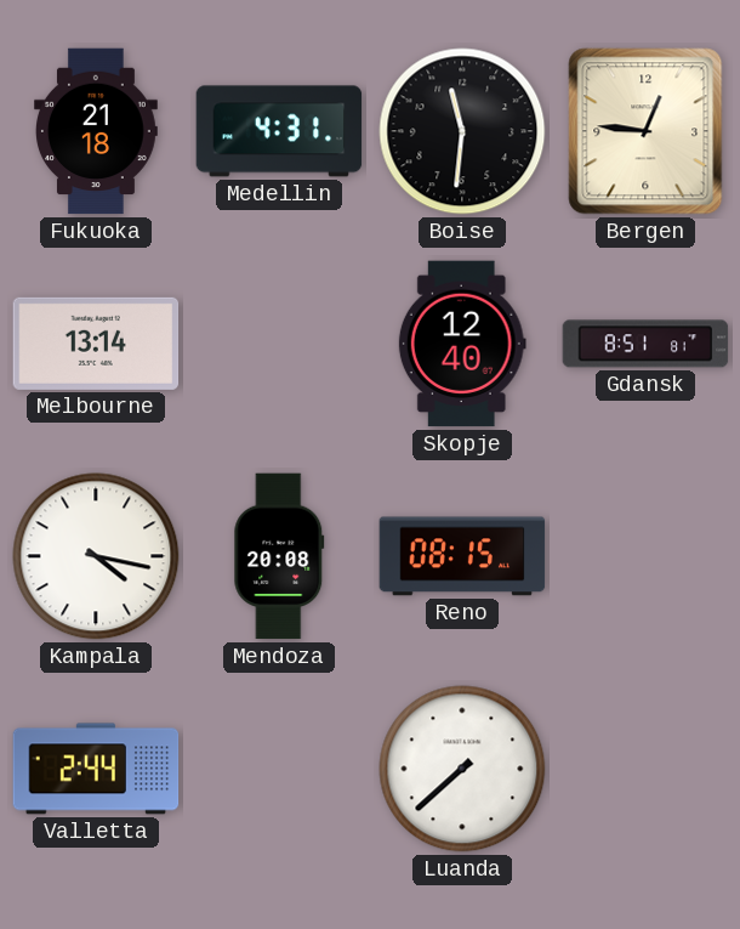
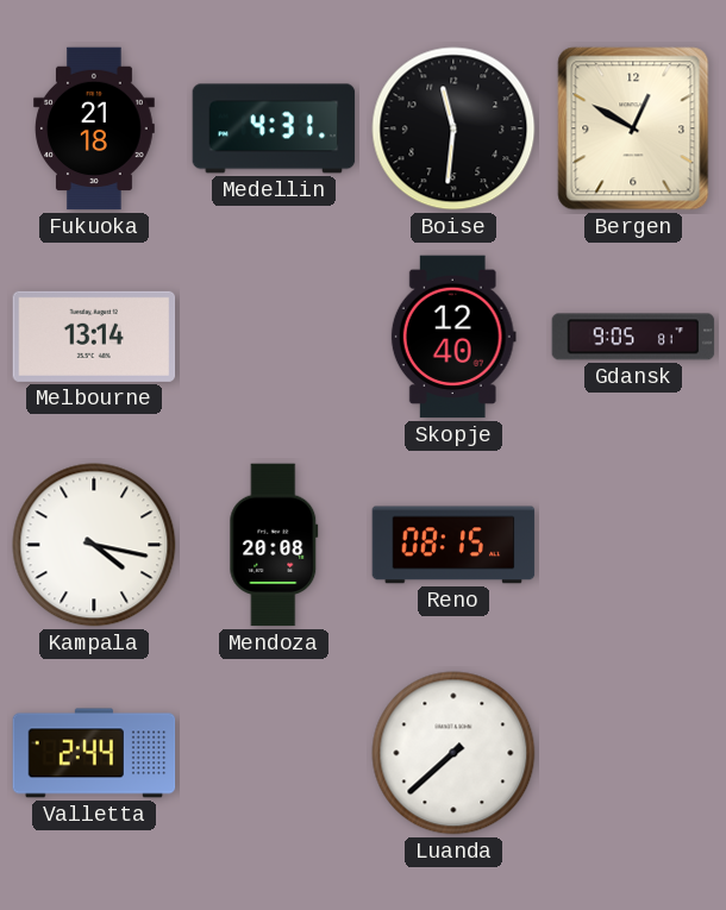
Bergen: 12:46 -> 12:50
Gdansk: 8:51 -> 9:05
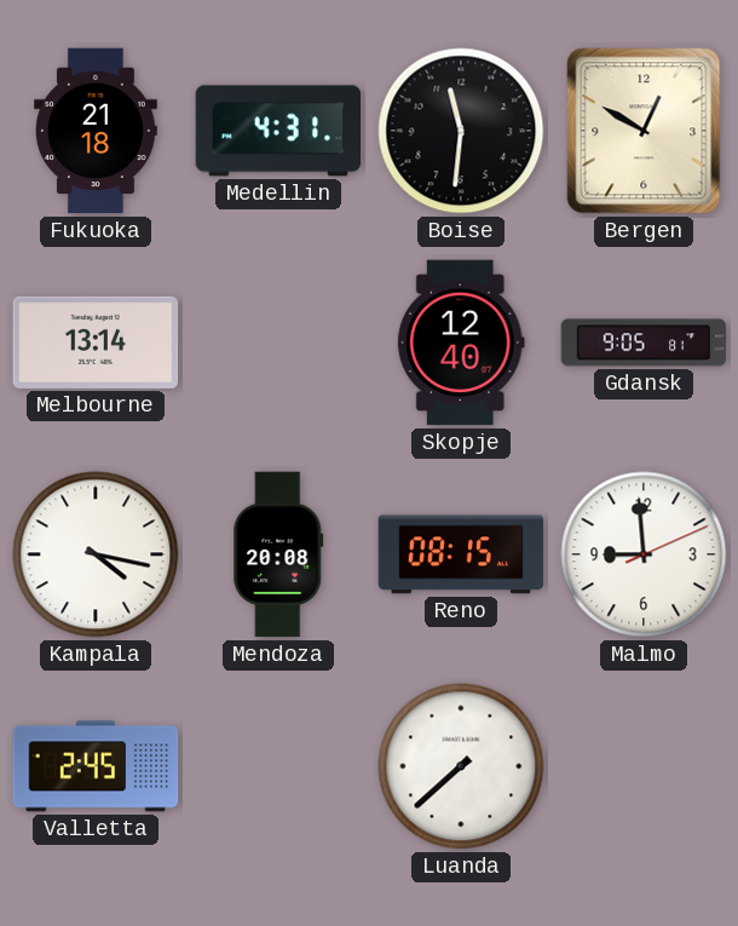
Malmo: none -> 8:59
Valletta: 2:44 -> 2:45
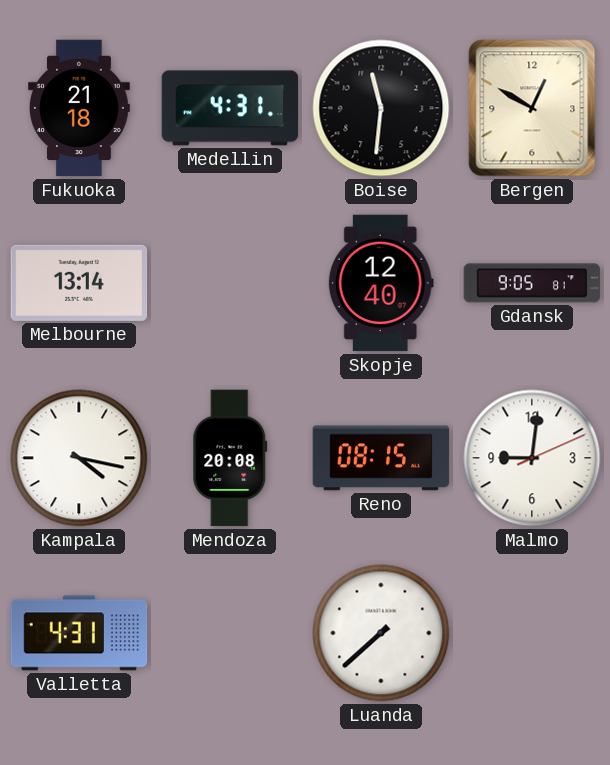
Malmo: 8:59 -> 9:01
Valletta: 2:45 -> 4:31
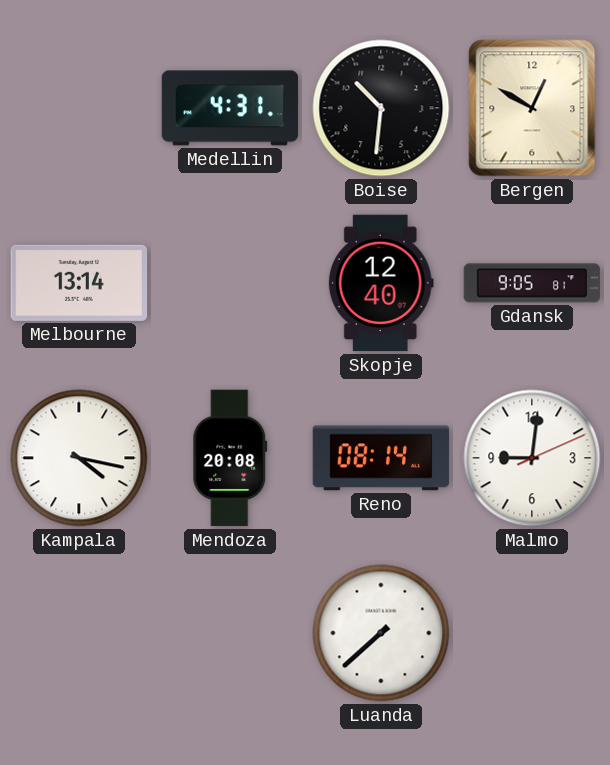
Fukuoka: 21:18 -> none
Boise: 11:31 -> 10:31
Reno: 08:15 -> 08:14
Valletta: 4:31 -> none
